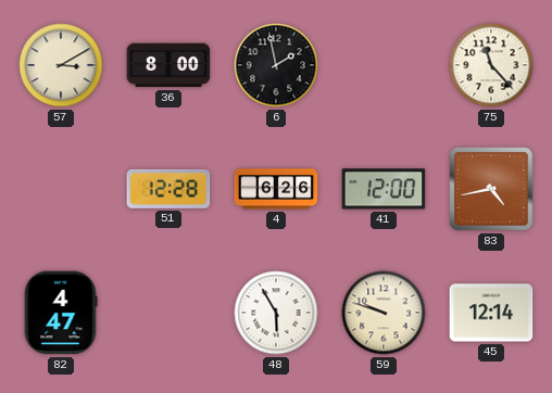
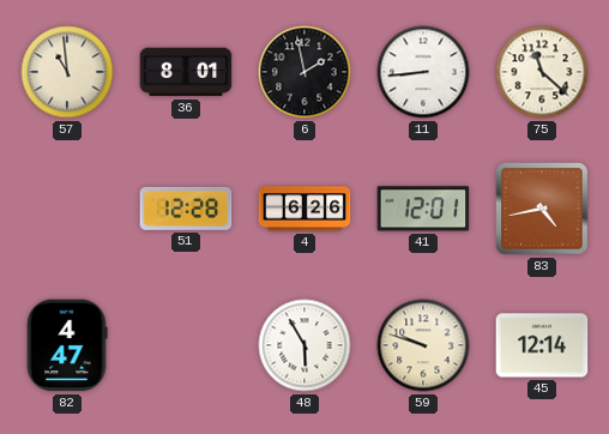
57: 3:10 -> 10:59
36: 8:00 -> 8:01
11: none -> 8:44
75: 11:23 -> 11:22
41: 12:00 -> 12:01
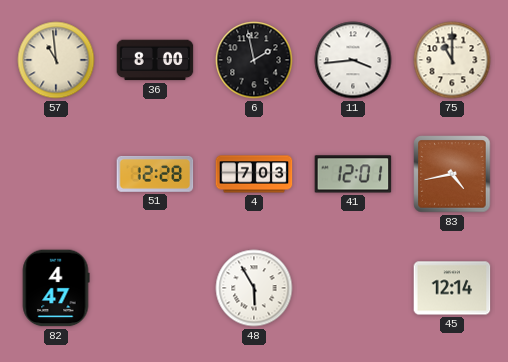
36: 8:01 -> 8:00
11: 8:44 -> 3:44
75: 11:22 -> 11:00
4: 6:26 -> 7:03
59: 9:48 -> none
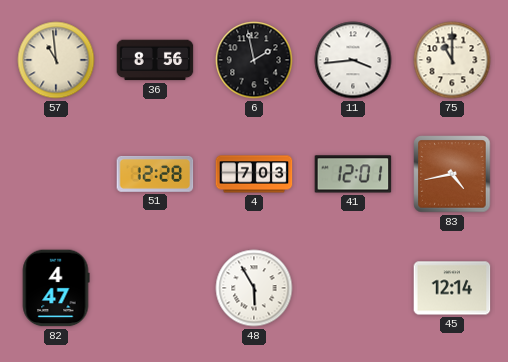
36: 8:00 -> 8:56
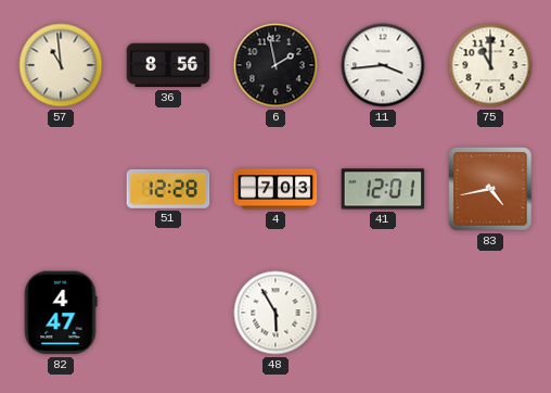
45: 12:14 -> none
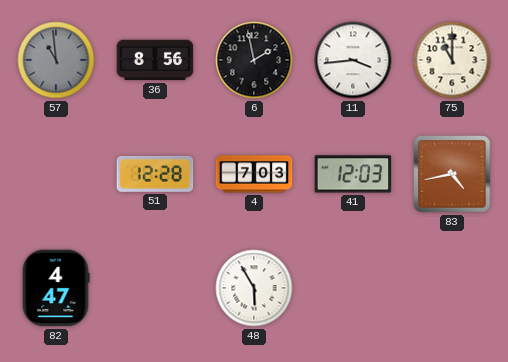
57 dial: cream -> grey
41: 12:01 -> 12:03
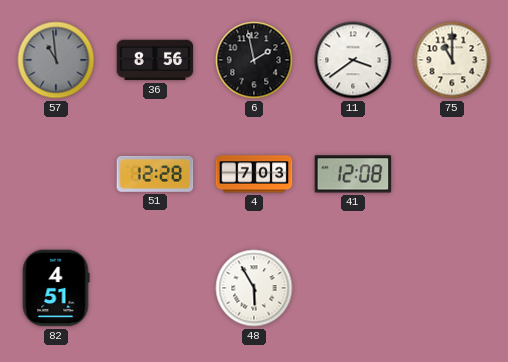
11: 3:44 -> 3:39
41: 12:03 -> 12:08
83: 4:43 -> none
82: 4:47 -> 4:51
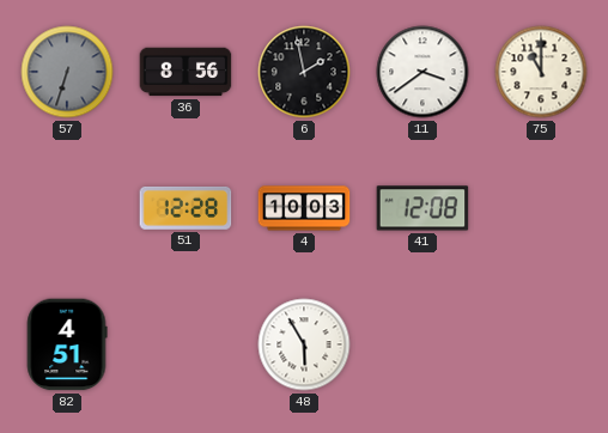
57: 10:59 -> 6:33
4: 7:03 -> 10:03
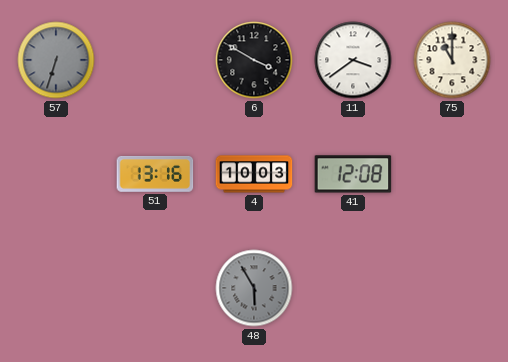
36: 8:56 -> none
6: 1:58 -> 3:50
51: 12:28 -> 13:16
82: 4:51 -> none
48 dial: white -> grey
